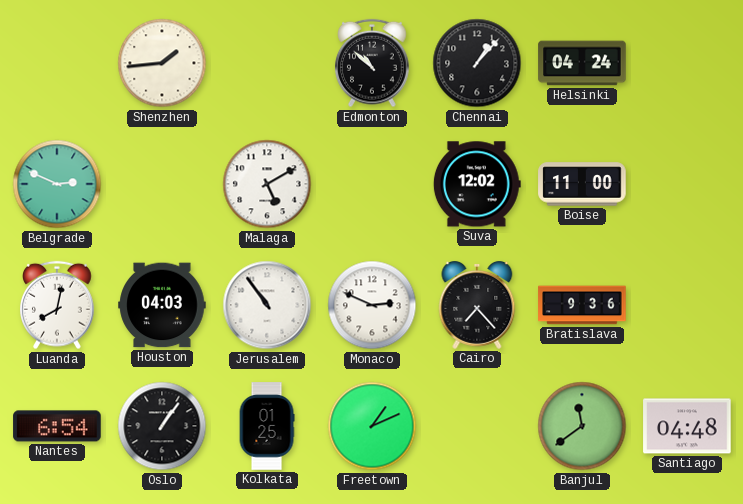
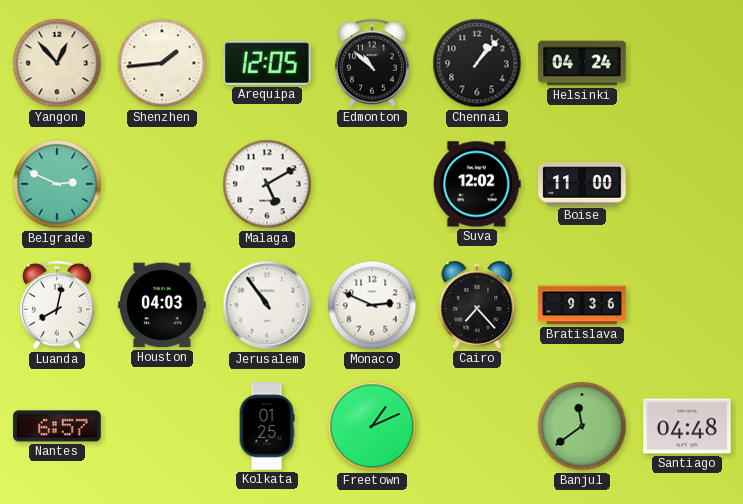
Yangon: none -> 12:53
Arequipa: none -> 12:05
Nantes: 6:54 -> 6:57
Oslo: 1:06 -> none
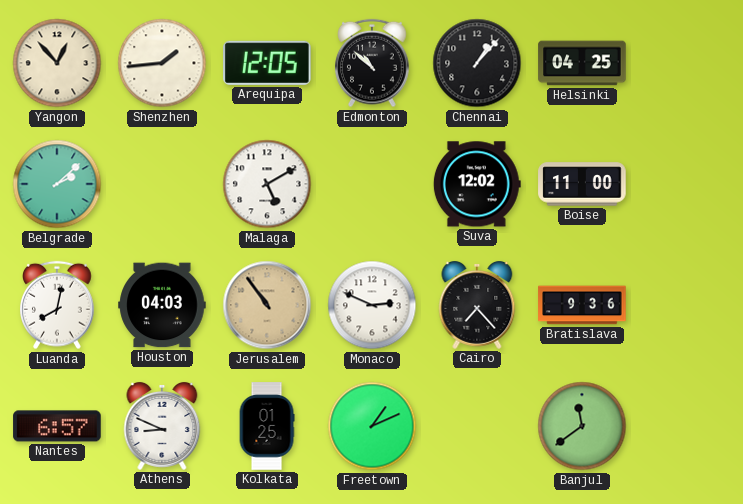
Helsinki: 04:24 -> 04:25
Belgrade: 2:49 -> 2:08
Jerusalem dial: white -> champagne
Athens: none -> 8:49
Santiago: 04:48 -> none
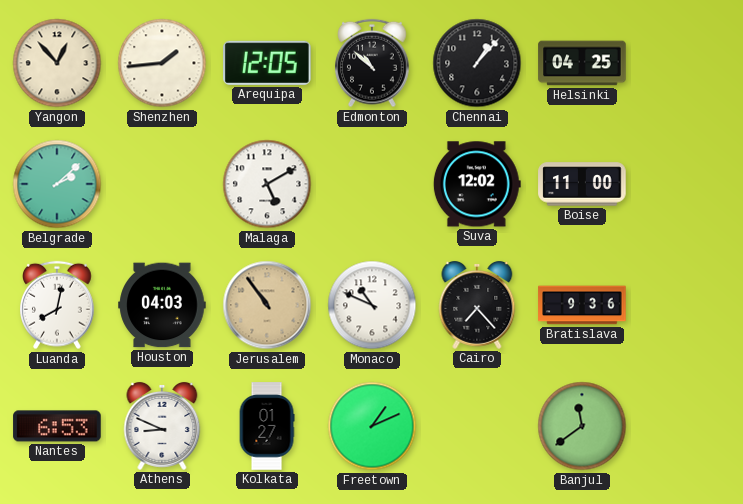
Monaco: 2:49 -> 10:49
Nantes: 6:57 -> 6:53
Kolkata: 01:25 -> 01:27
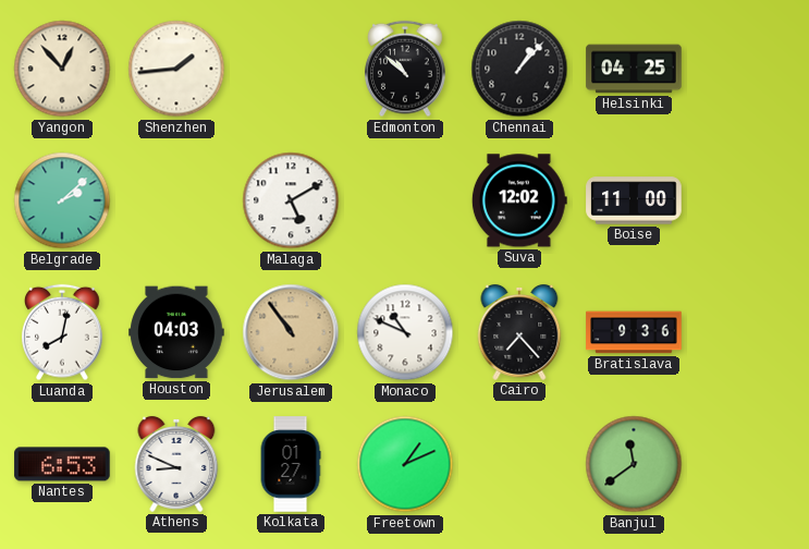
Arequipa: 12:05 -> none
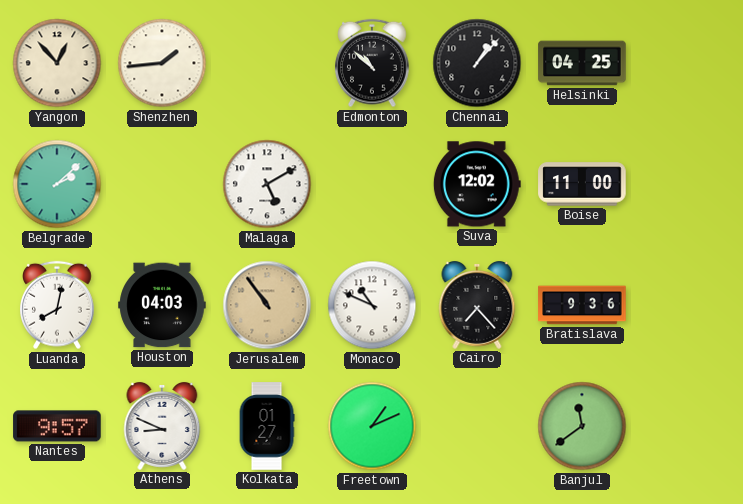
Nantes: 6:53 -> 9:57
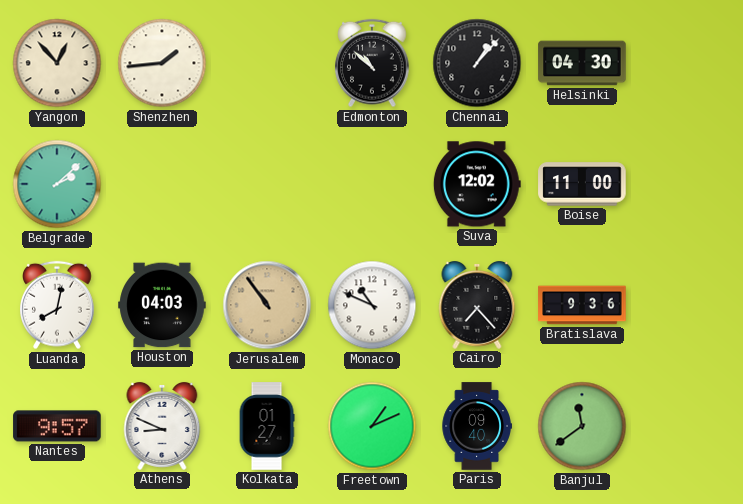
Helsinki: 04:25 -> 04:30
Malaga: 5:10 -> none
Paris: none -> 09:40
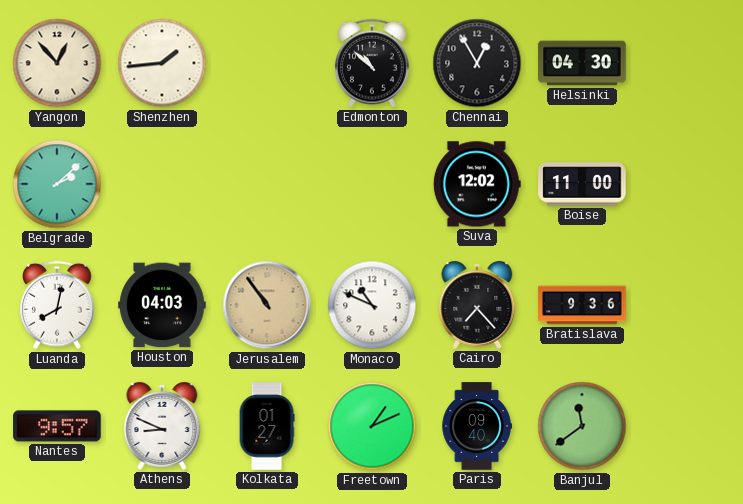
Chennai: 1:07 -> 12:55
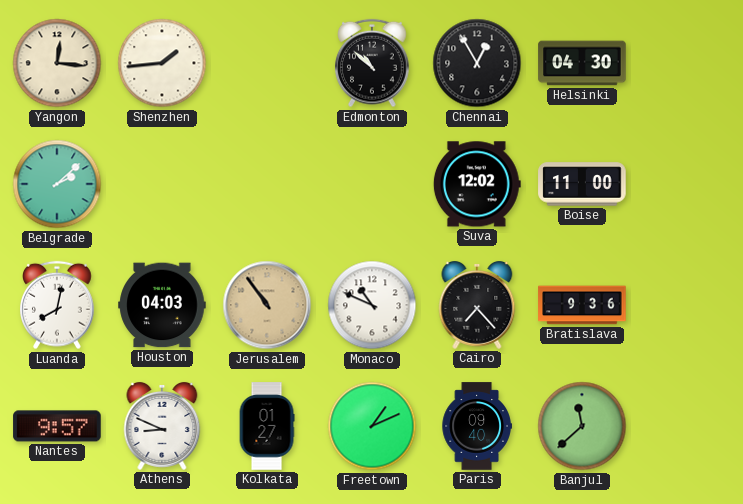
Yangon: 12:53 -> 12:16
Banjul: 11:39 -> 11:38
